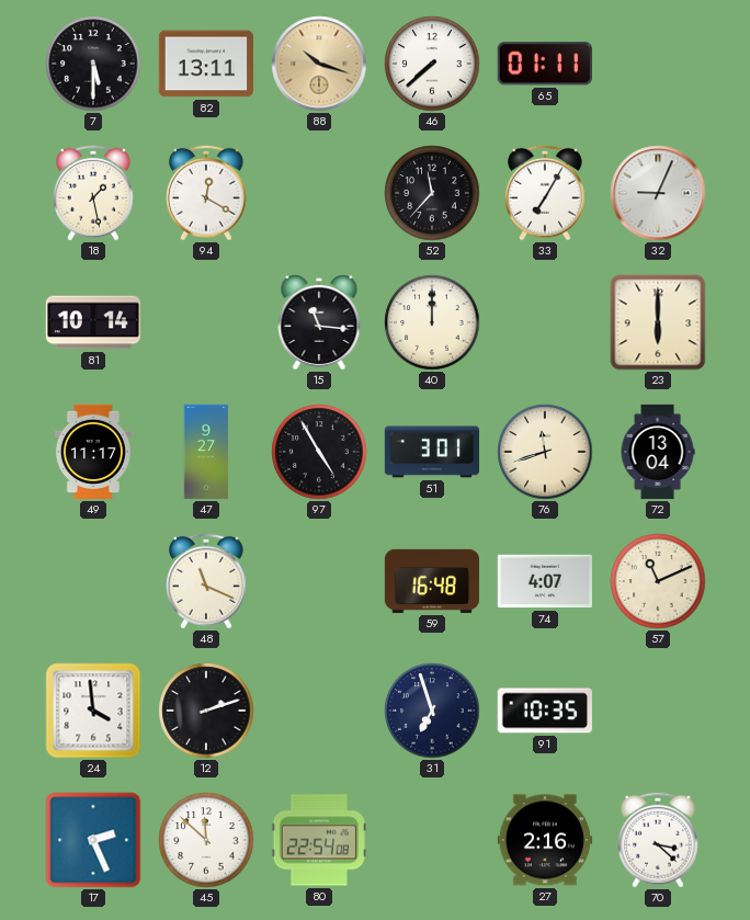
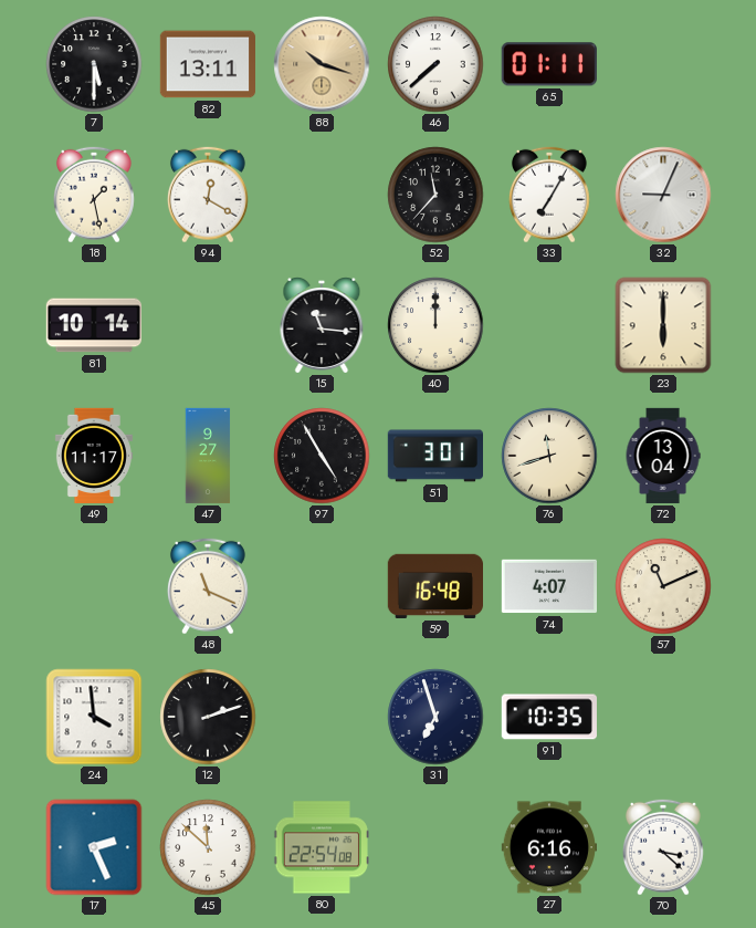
27: 2:16 -> 6:16
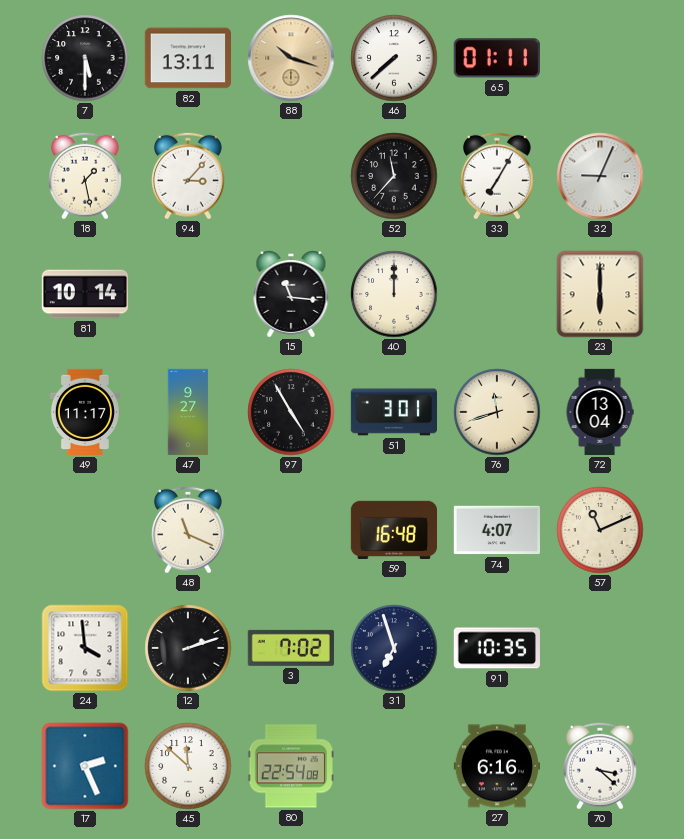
94: 12:20 -> 3:07
3: none -> 7:02
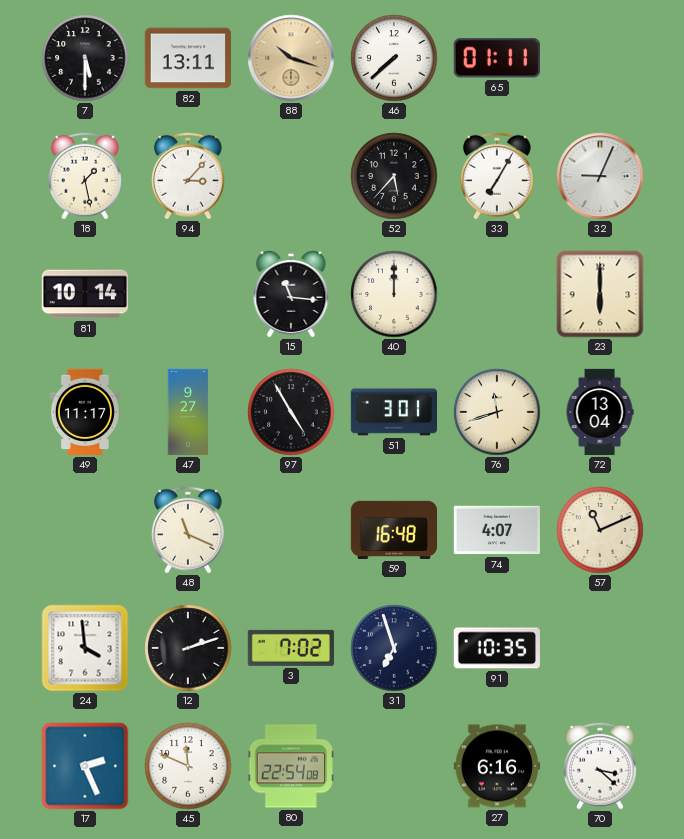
52: 11:37 -> 5:37
45: 11:52 -> 11:49
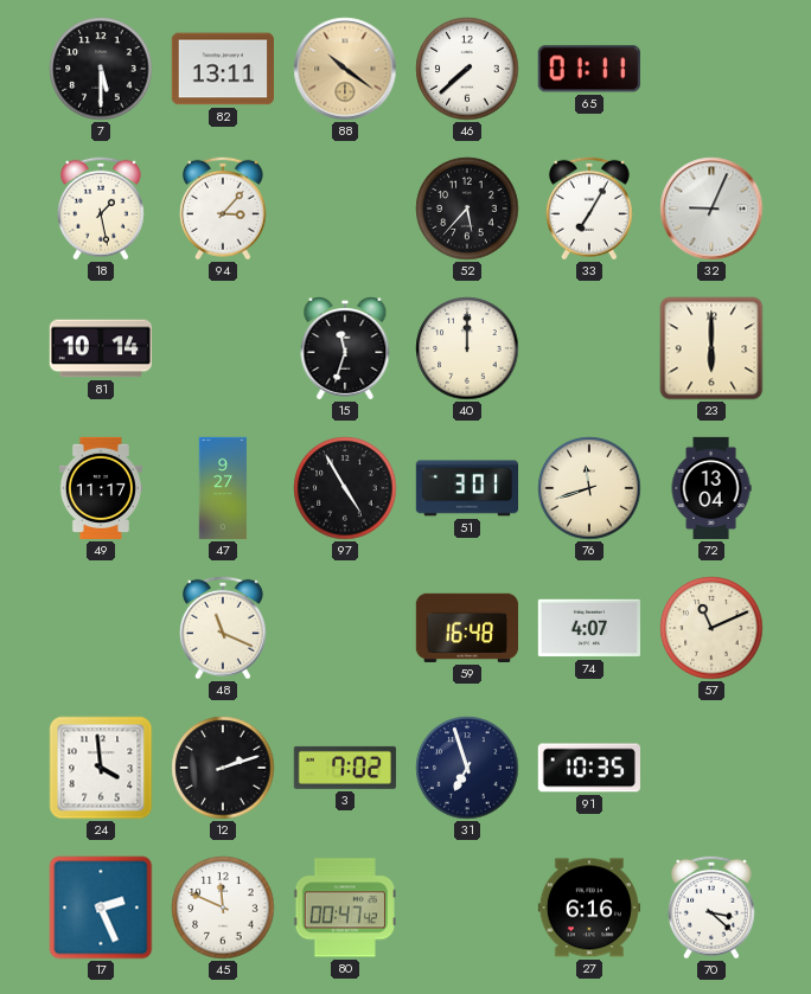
88: 10:18 -> 10:21
15: 11:16 -> 11:33
80: 22:54 -> 00:47
